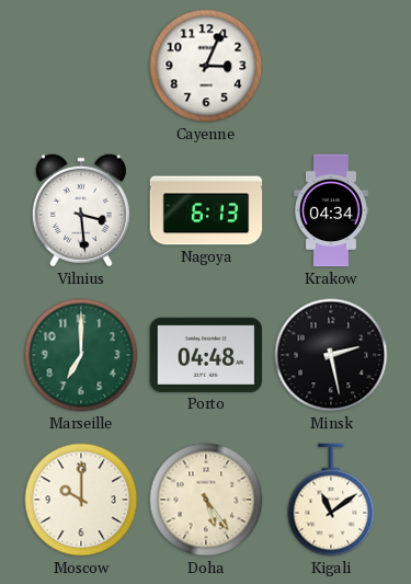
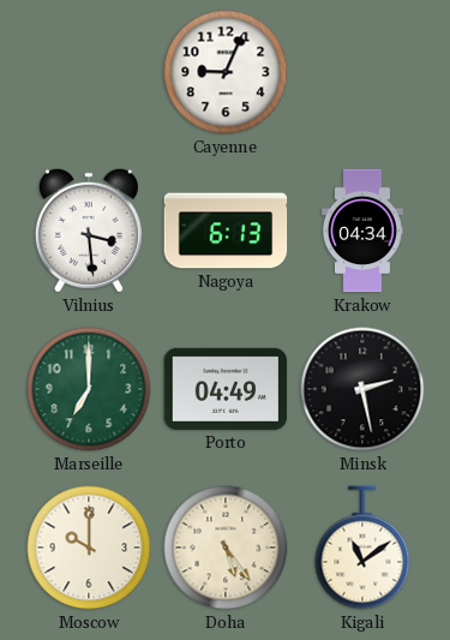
Cayenne: 3:04 -> 9:04
Porto: 04:48 -> 04:49
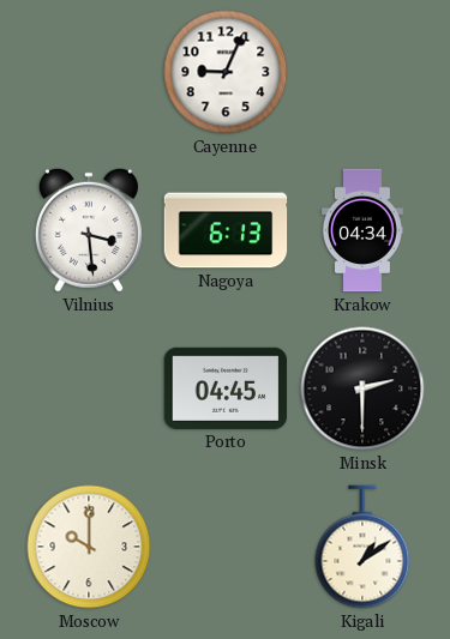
Marseille: 7:00 -> none
Porto: 04:49 -> 04:45
Minsk: 2:28 -> 2:30
Doha: 5:24 -> none
Kigali: 11:09 -> 1:09
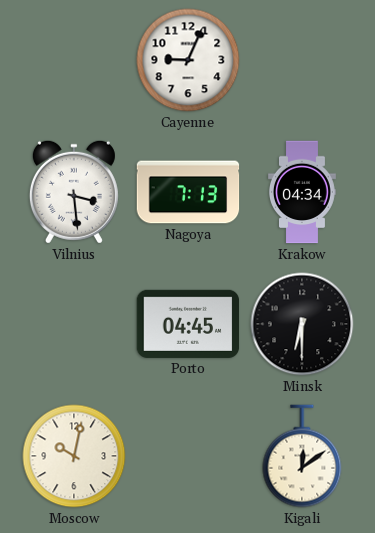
Nagoya: 6:13 -> 7:13
Minsk: 2:30 -> 6:30
Moscow: 10:00 -> 10:02
Kigali: 1:09 -> 12:09
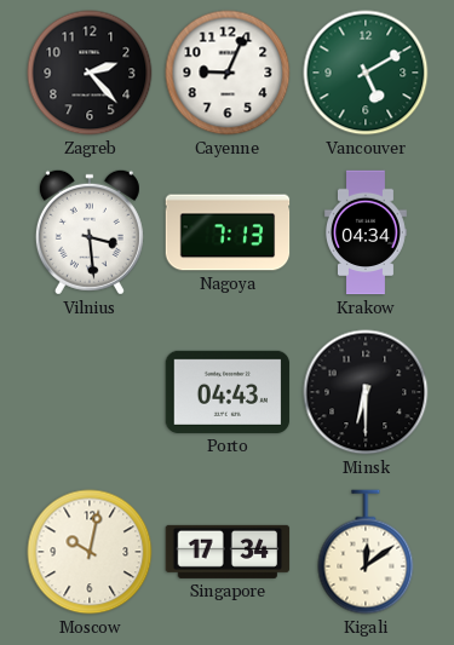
Zagreb: none -> 2:23
Vancouver: none -> 5:10
Porto: 04:45 -> 04:43
Singapore: none -> 17:34
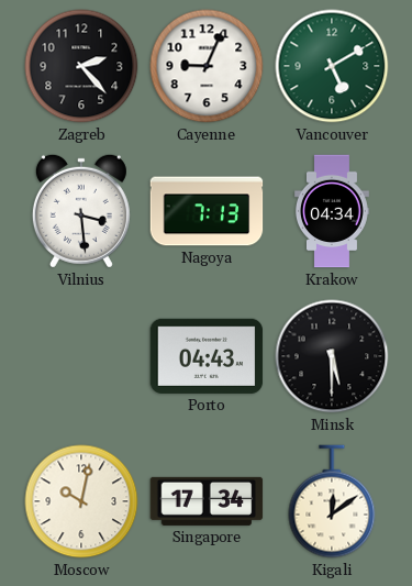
Minsk: 6:30 -> 5:30
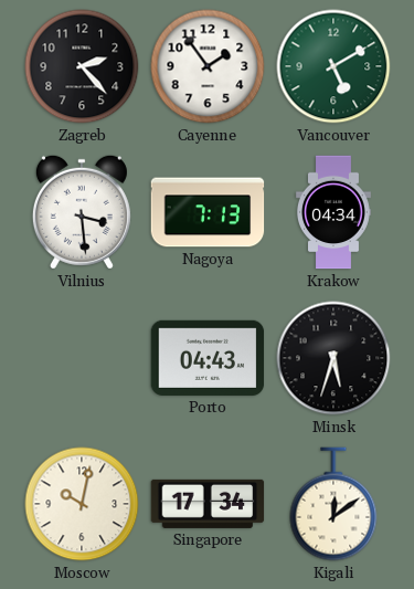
Cayenne: 9:04 -> 1:54
Minsk: 5:30 -> 5:33
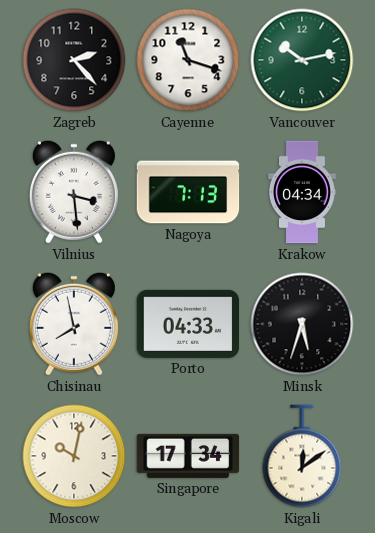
Cayenne: 1:54 -> 11:18
Vancouver: 5:10 -> 10:13
Chisinau: none -> 7:58
Porto: 04:43 -> 04:33
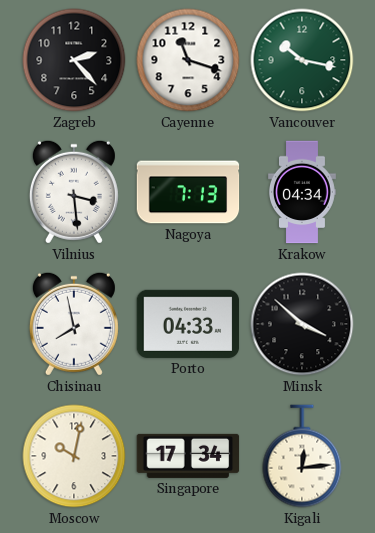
Vancouver: 10:13 -> 10:17
Minsk: 5:33 -> 3:52
Kigali: 12:09 -> 12:14
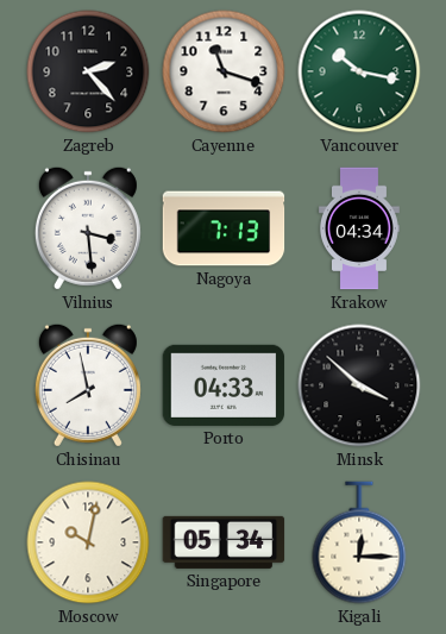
Singapore: 17:34 -> 05:34
Kigali: 12:14 -> 12:15
